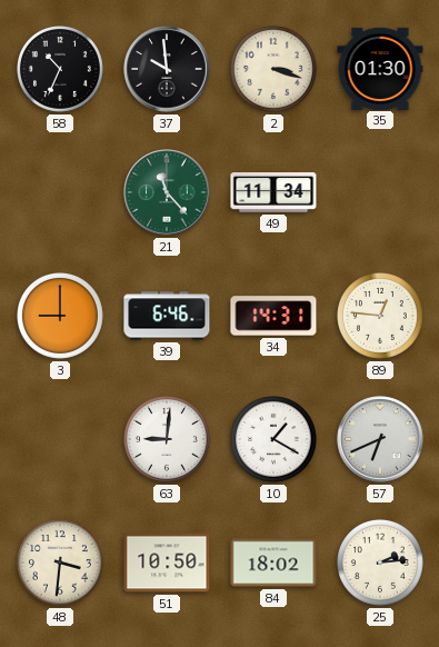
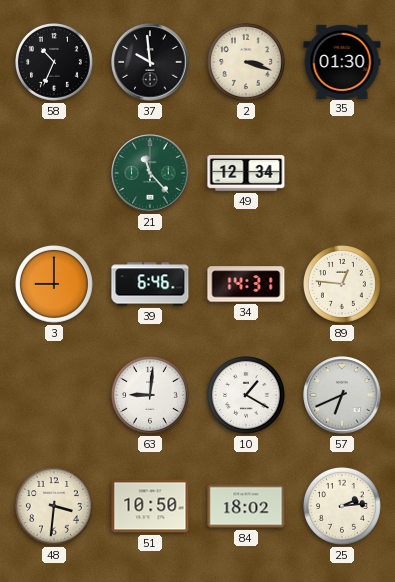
49: 11:34 -> 12:34
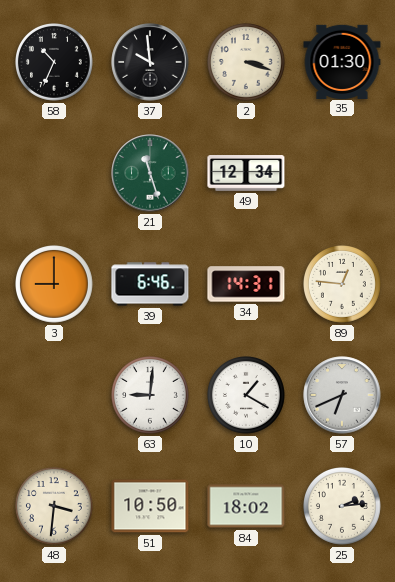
21: 11:23 -> 11:27
